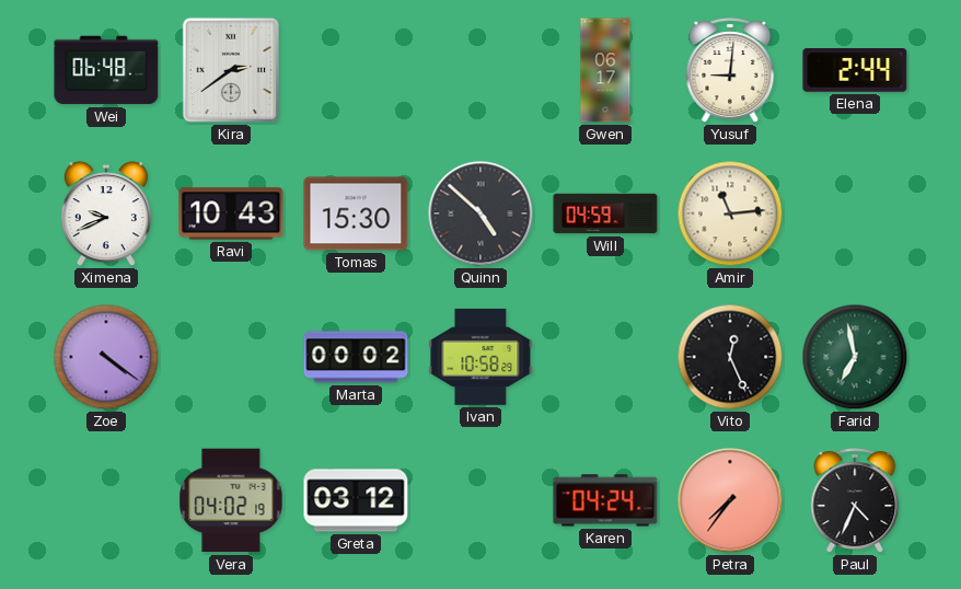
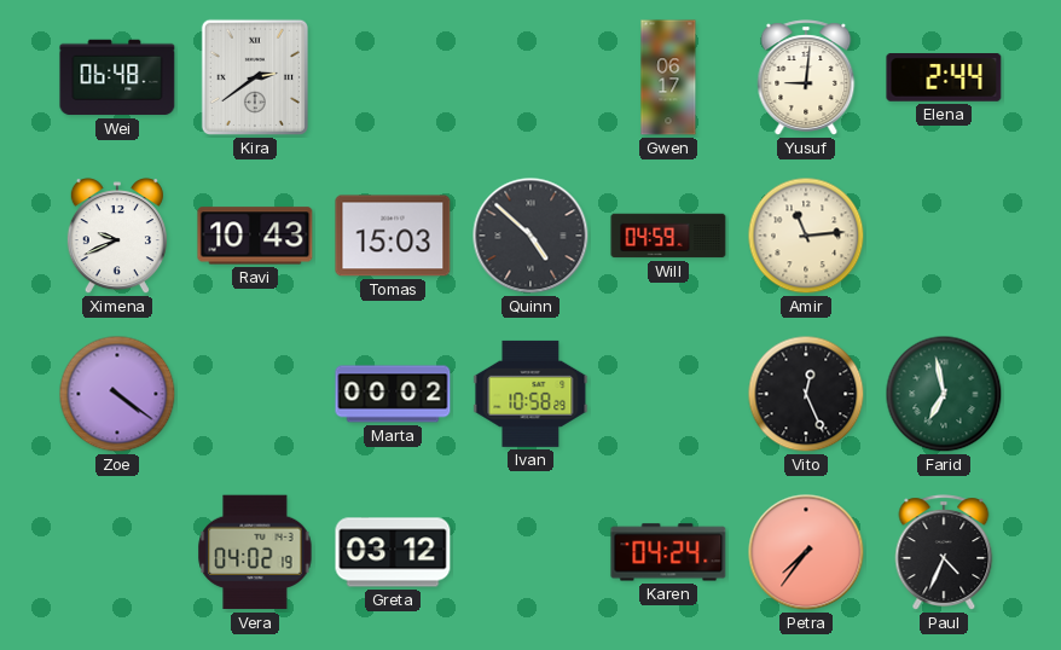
Tomas: 15:30 -> 15:03
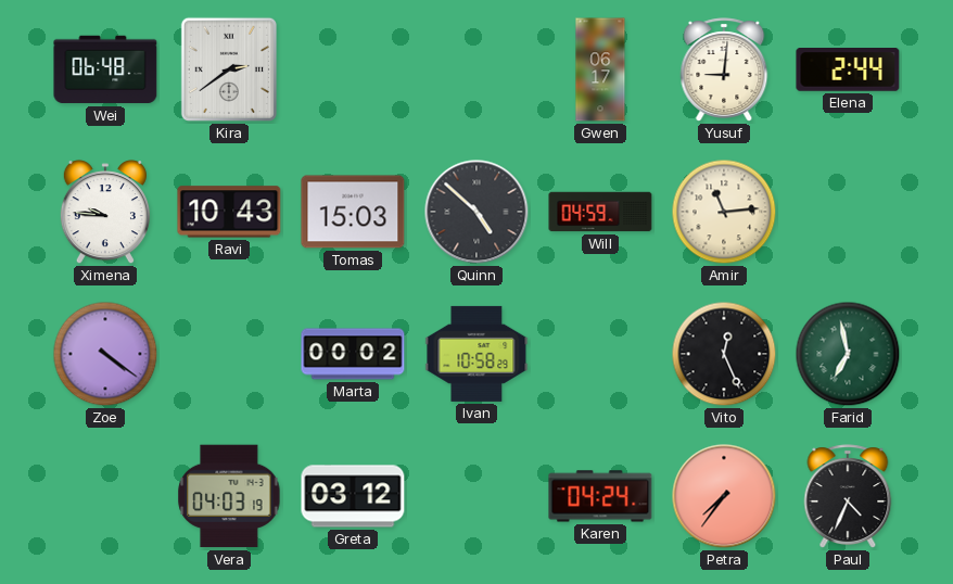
Ximena: 9:41 -> 9:46
Vera: 04:02 -> 04:03
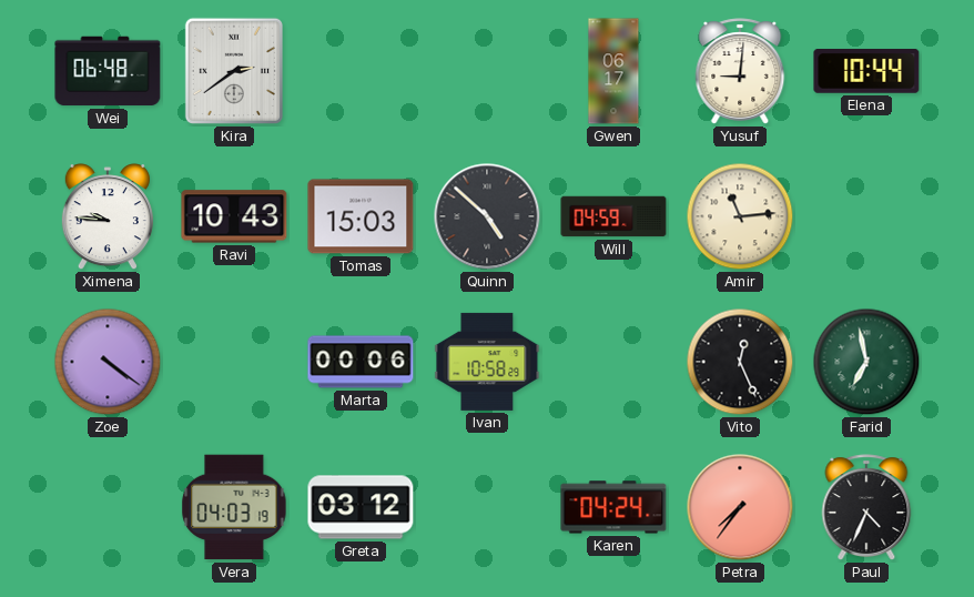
Elena: 2:44 -> 10:44
Marta: 00:02 -> 00:06
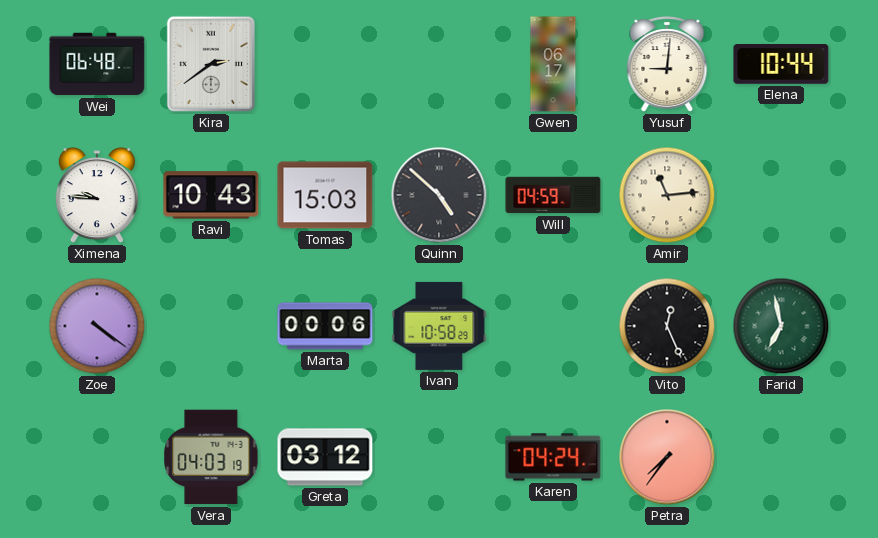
Paul: 4:34 -> none
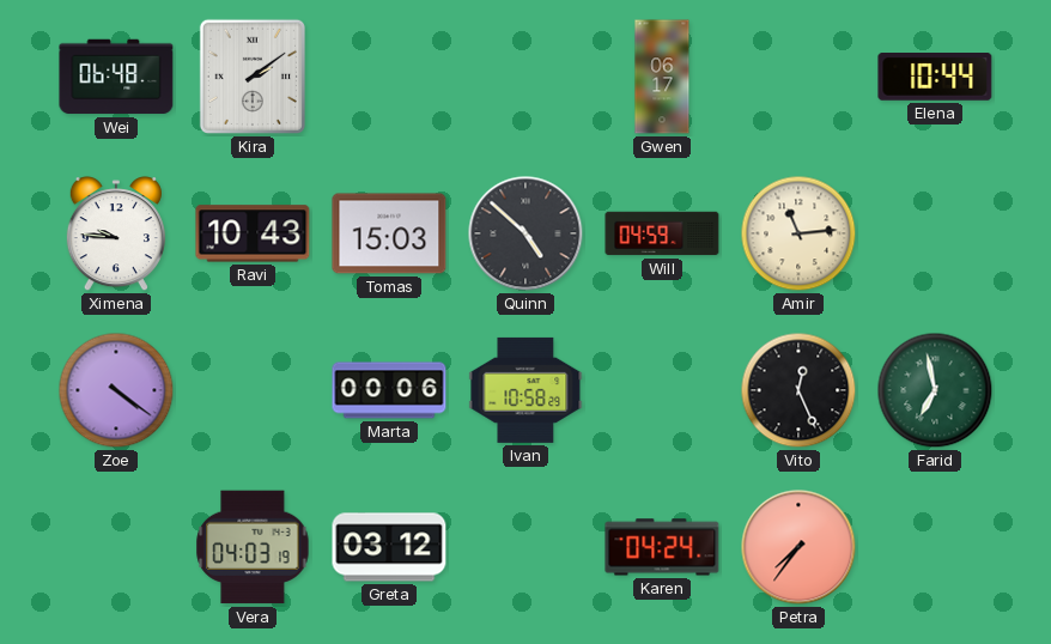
Kira: 2:39 -> 2:09
Yusuf: 9:01 -> none
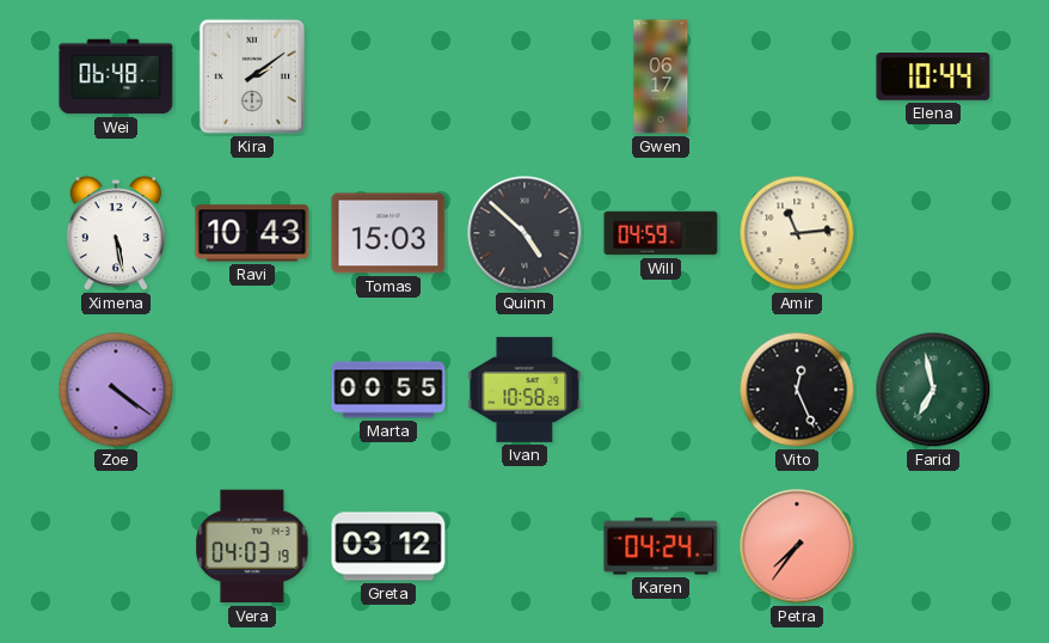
Ximena: 9:46 -> 5:28
Marta: 00:06 -> 00:55
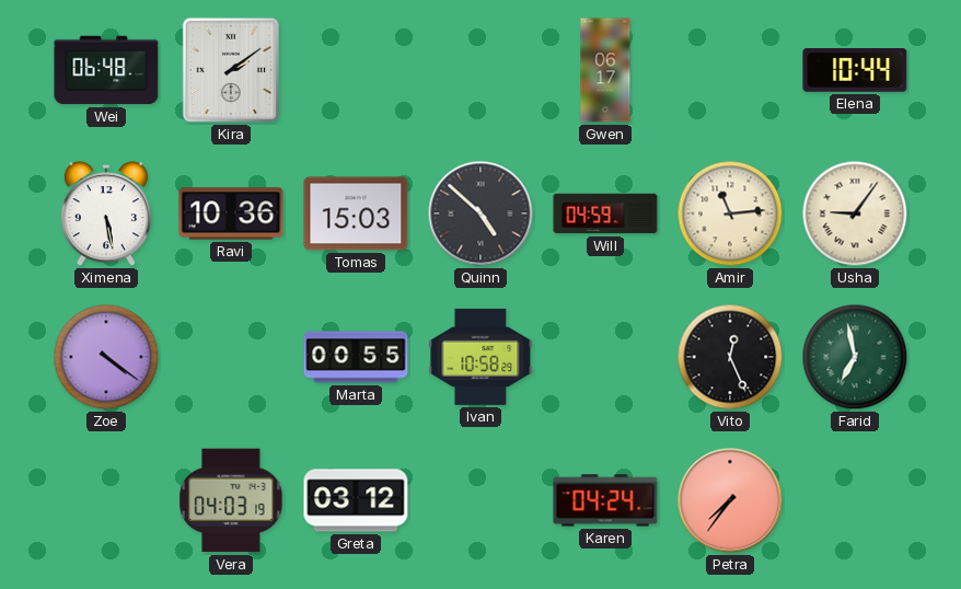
Ravi: 10:43 -> 10:36
Usha: none -> 9:06
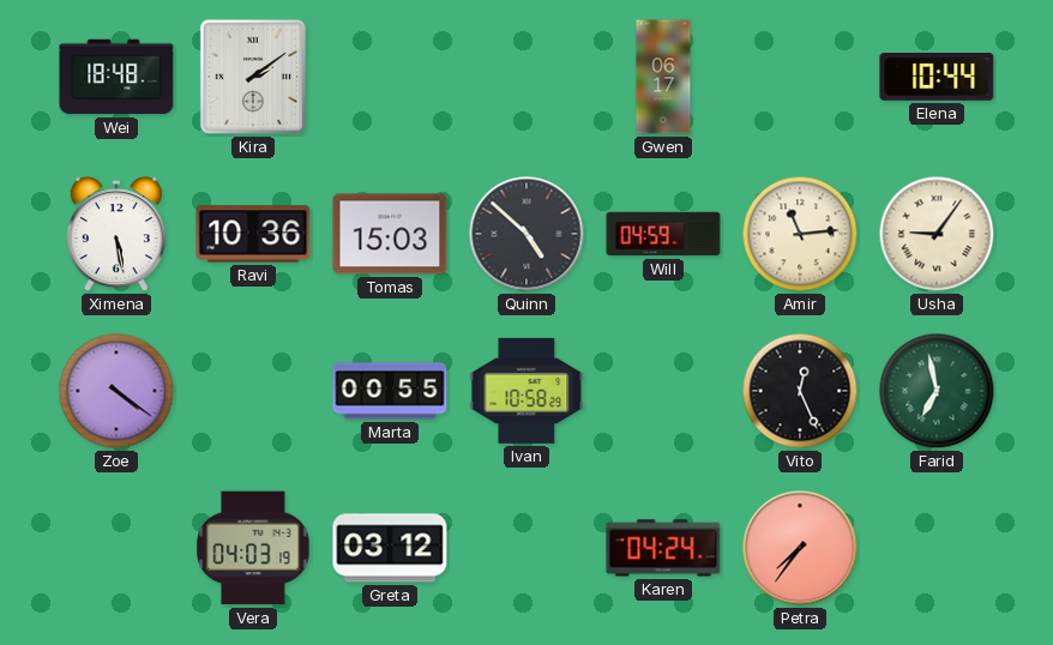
Wei: 06:48 -> 18:48
